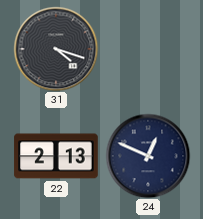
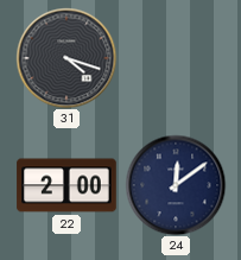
22: 2:13 -> 2:00
24: 12:49 -> 12:09
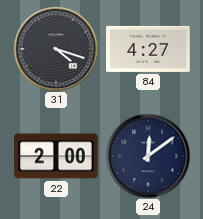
84: none -> 4:27
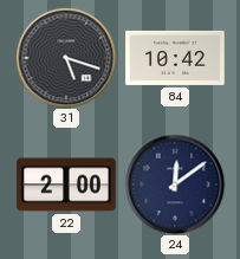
31: 4:18 -> 5:18
84: 4:27 -> 10:42
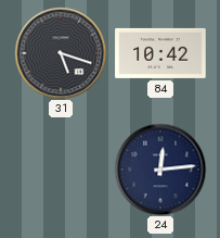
22: 2:00 -> none
24: 12:09 -> 12:14
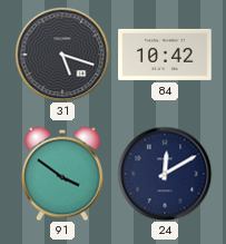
91: none -> 3:51
24: 12:14 -> 12:10
